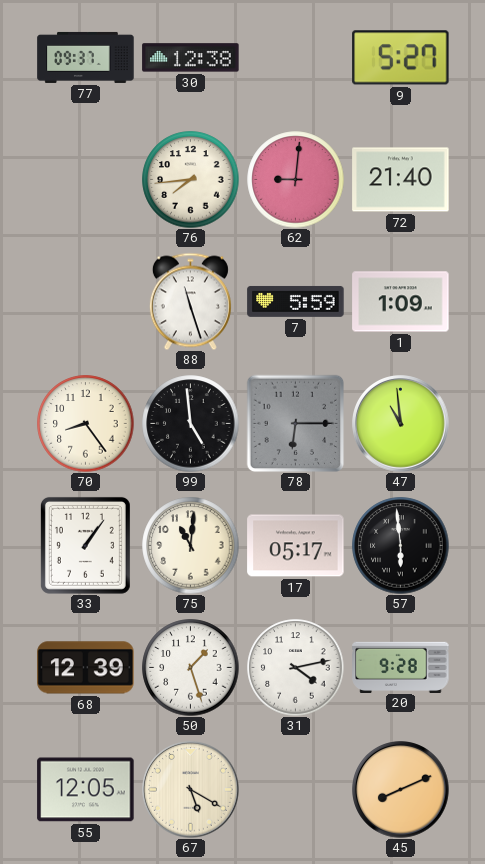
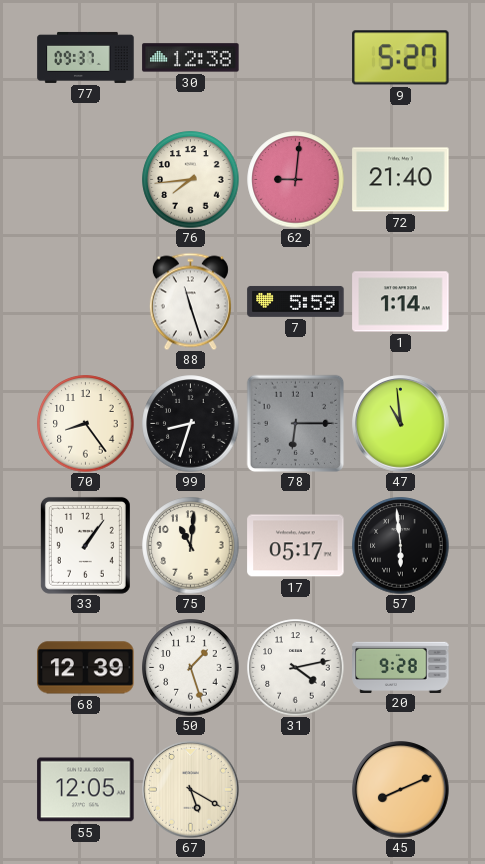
1: 1:09 -> 1:14
99: 4:59 -> 8:33
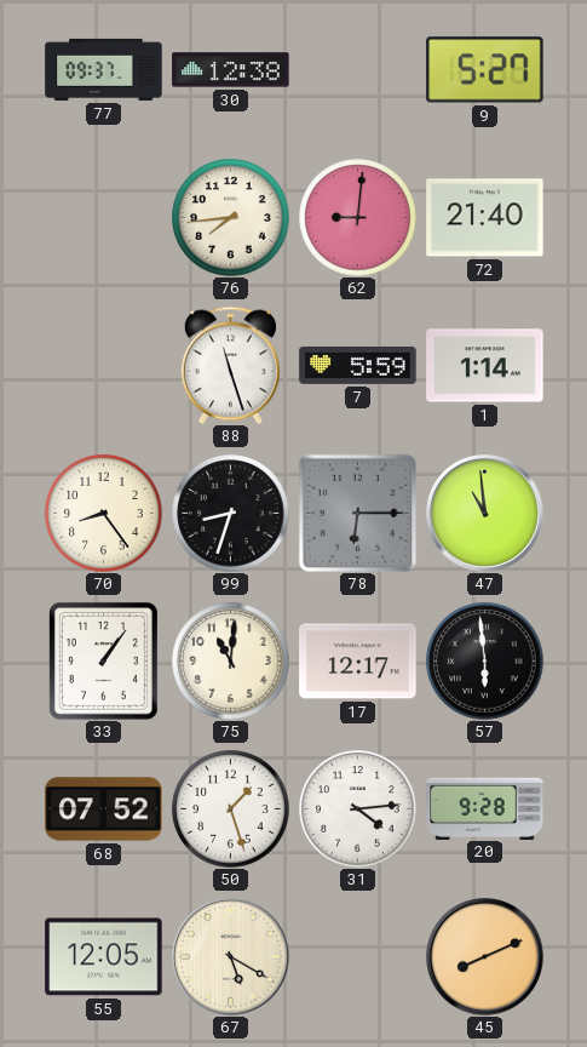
17: 05:17 -> 12:17
68: 12:39 -> 07:52
31: 4:13 -> 4:14
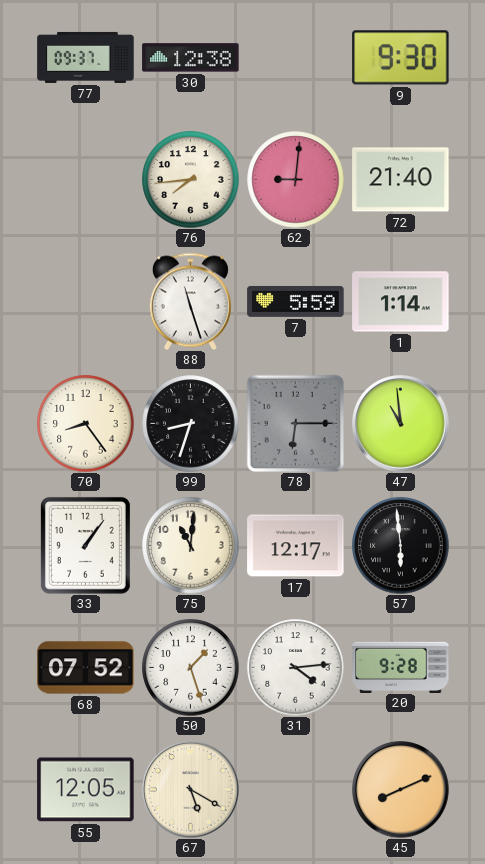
9: 5:27 -> 9:30
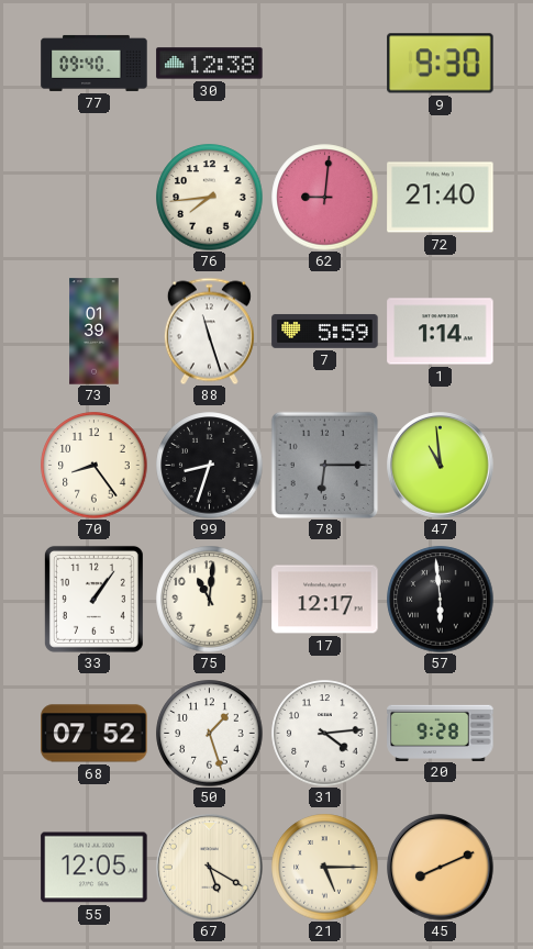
77: 09:37 -> 09:40
73: none -> 01:39
21: none -> 5:15
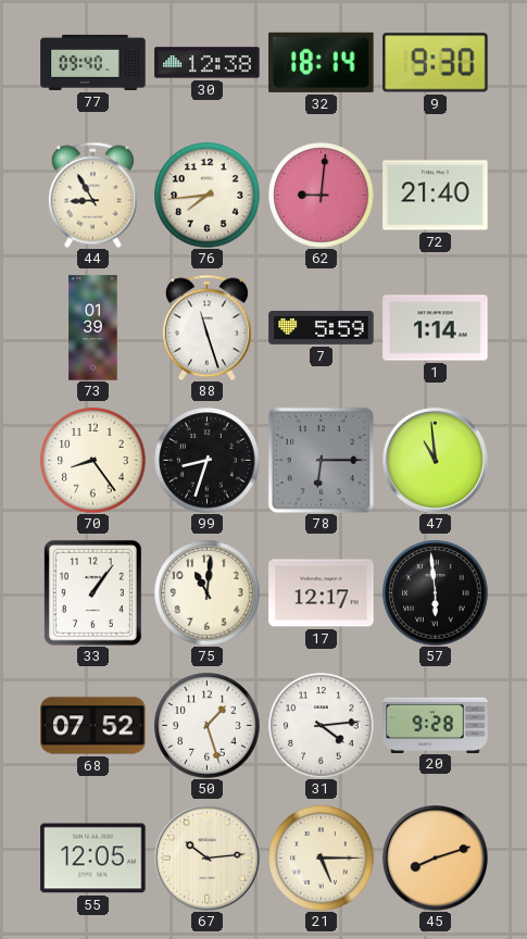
32: none -> 18:14
44: none -> 8:55
67: 5:20 -> 10:14
45: 8:11 -> 8:12
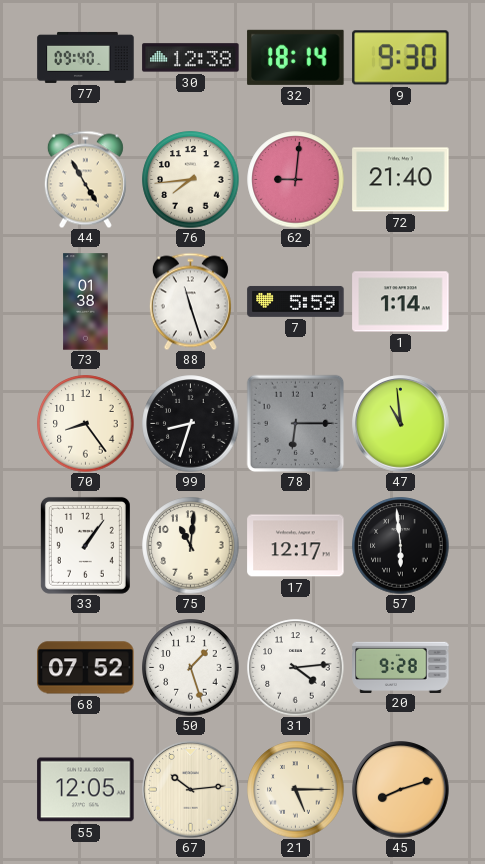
44: 8:55 -> 4:55
73: 01:39 -> 01:38
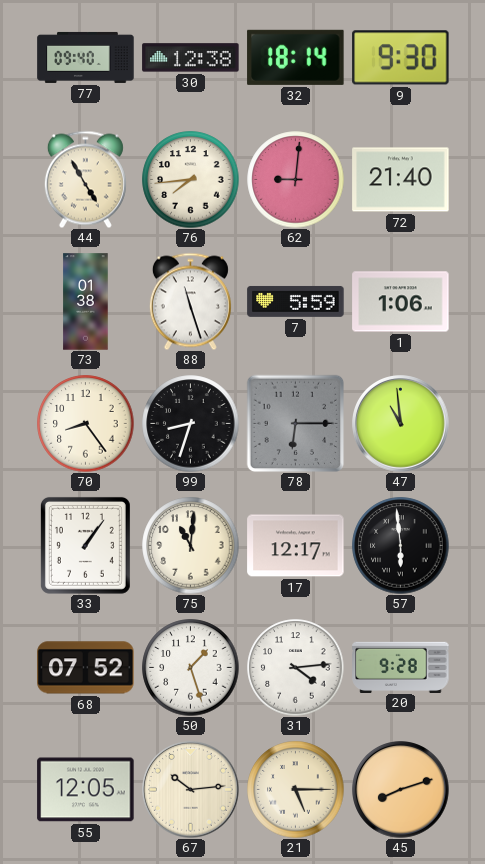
1: 1:14 -> 1:06
